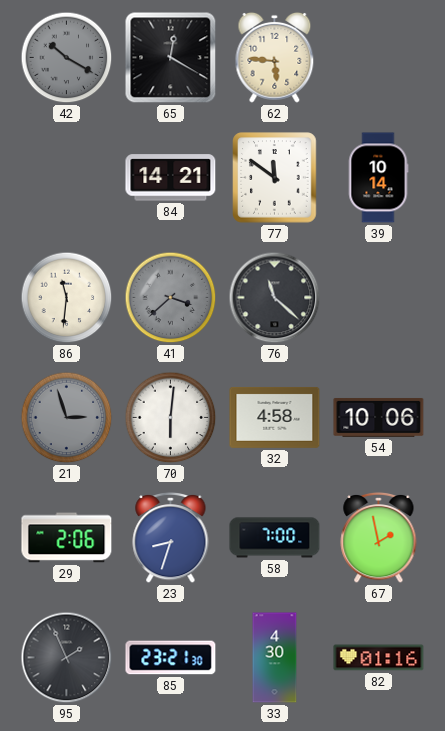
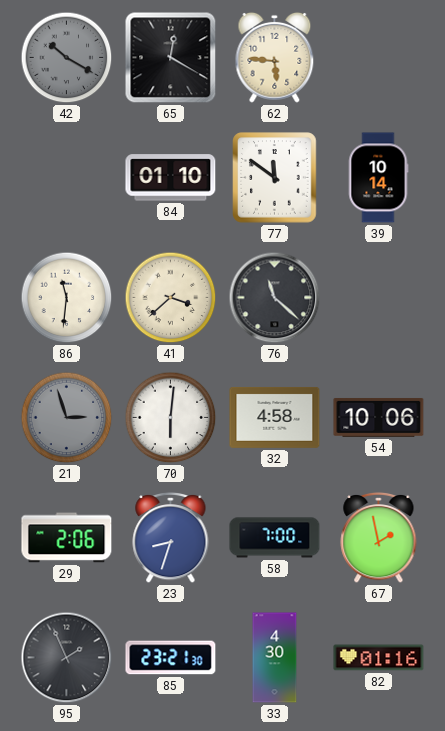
84: 14:21 -> 01:10
41 dial: grey -> cream
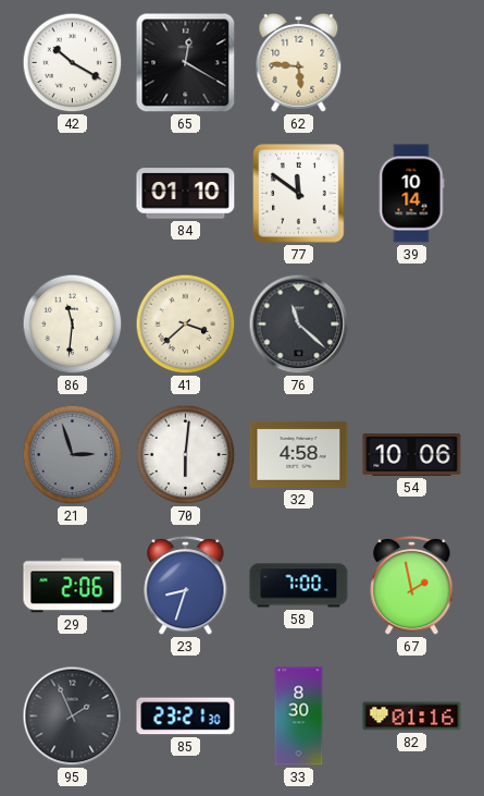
42 dial: grey -> white
33: 4:30 -> 8:30
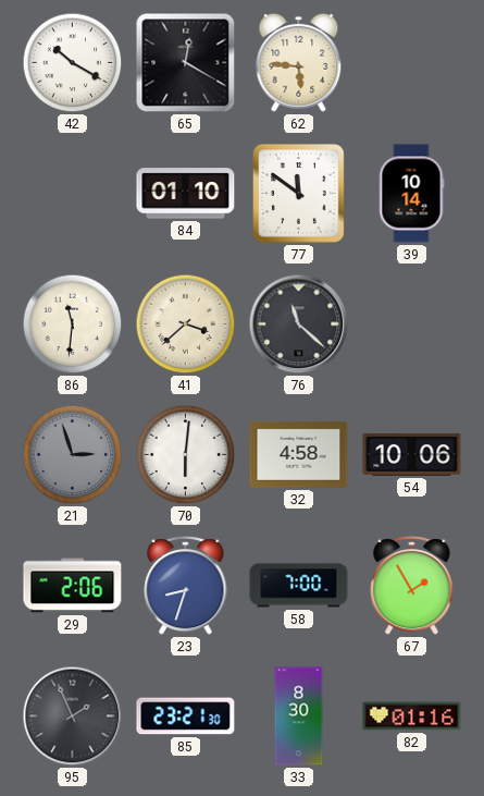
67: 1:58 -> 1:55
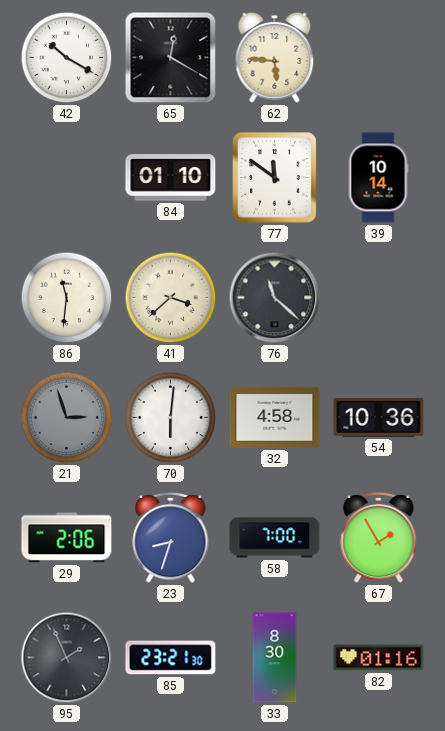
54: 10:06 -> 10:36
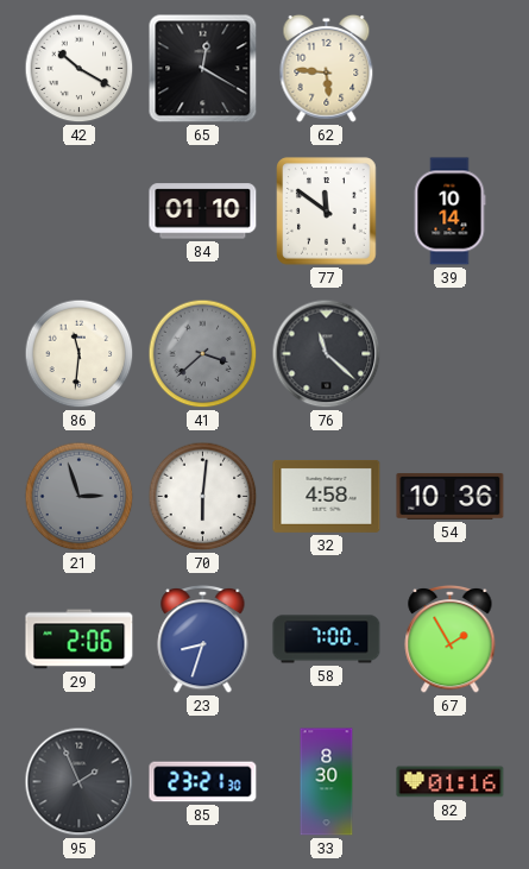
41 dial: cream -> grey
